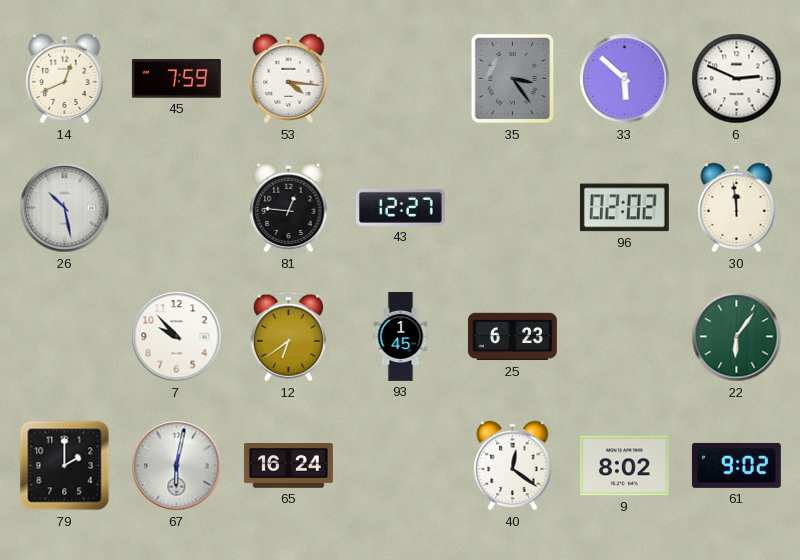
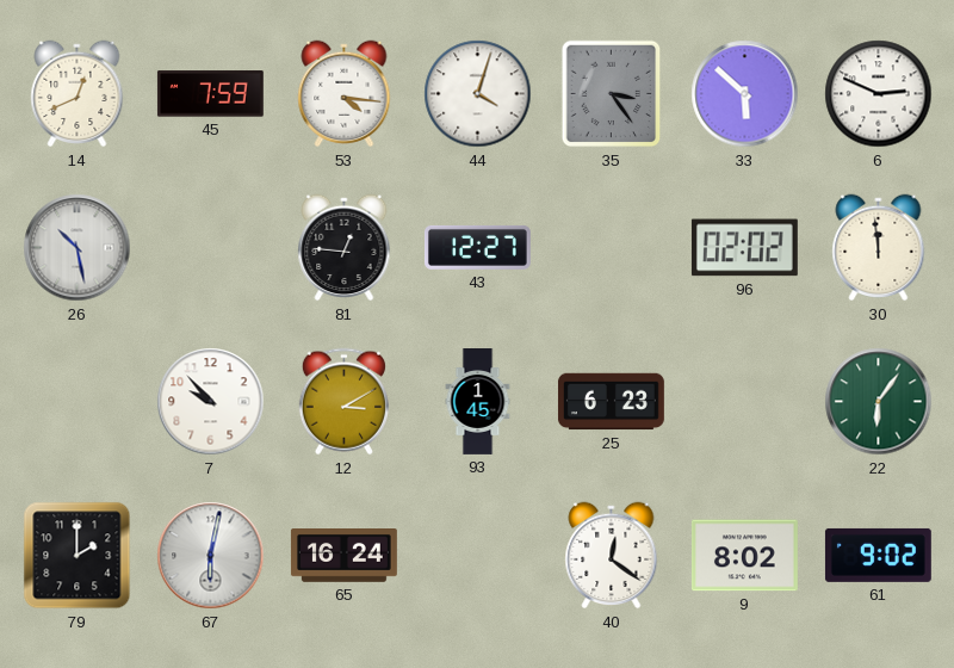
44: none -> 4:03
12: 6:39 -> 3:10
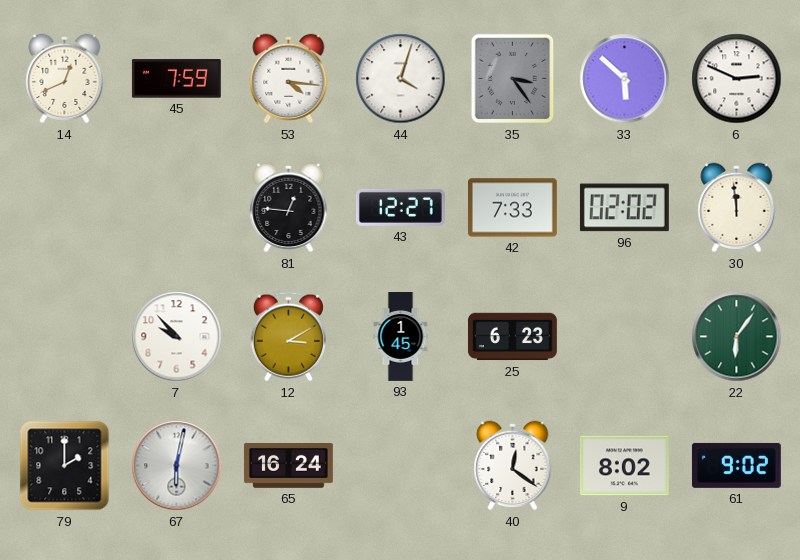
26: 10:28 -> none
42: none -> 7:33
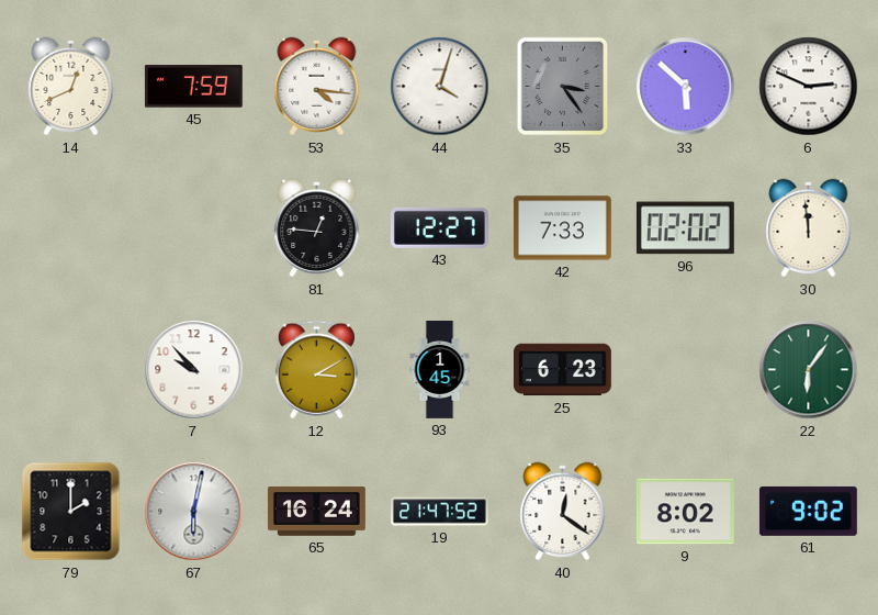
19: none -> 21:47
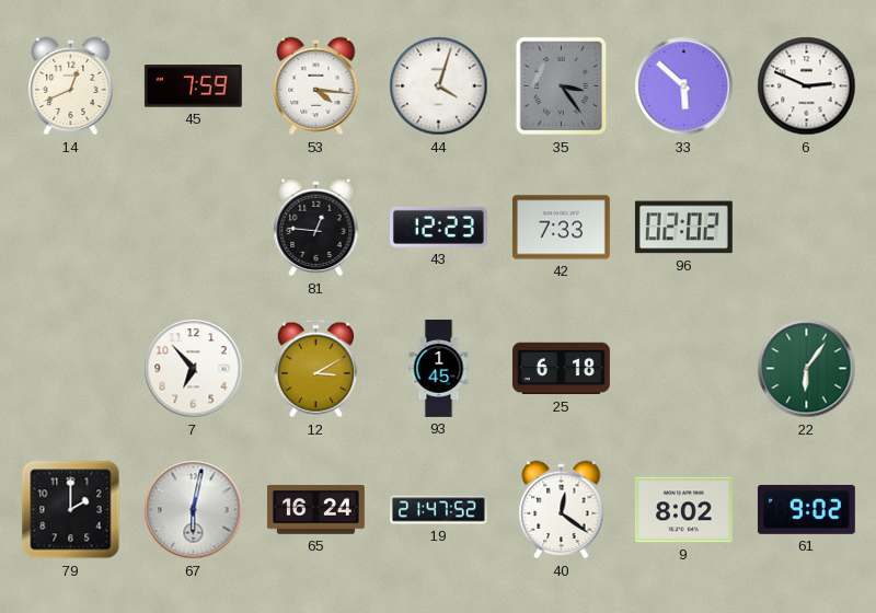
43: 12:27 -> 12:23
30: 11:59 -> none
7: 9:53 -> 6:53
25: 6:23 -> 6:18
